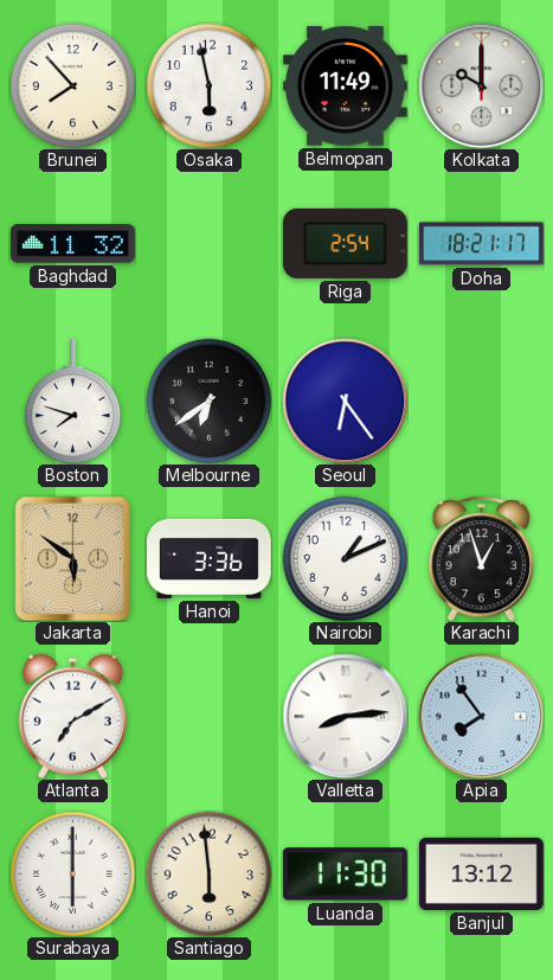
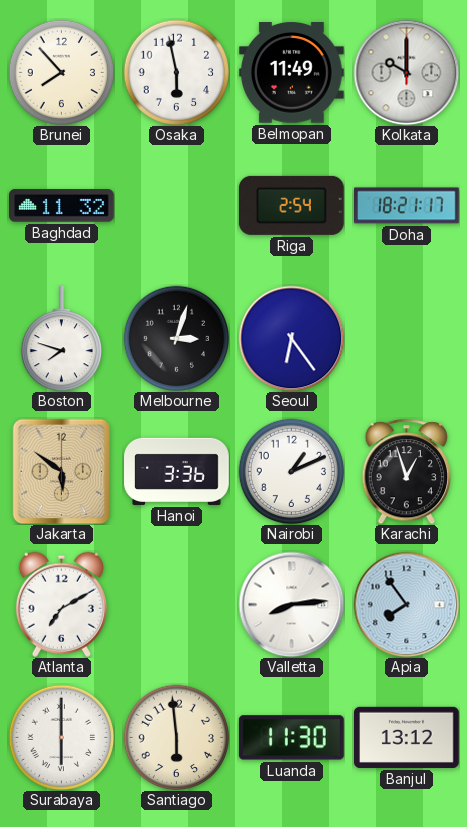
Melbourne: 6:39 -> 3:03
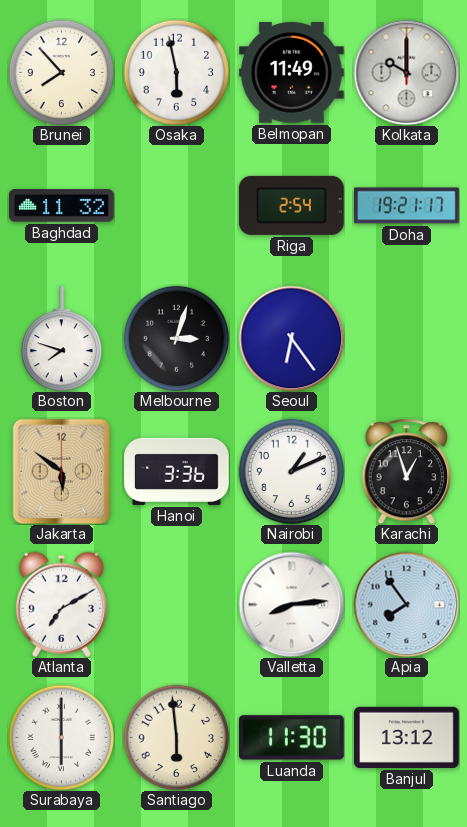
Doha: 18:21 -> 19:21
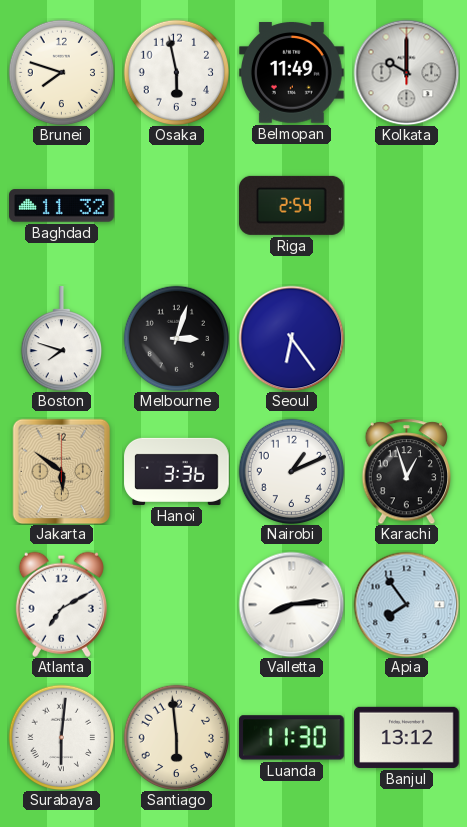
Brunei: 7:53 -> 7:48
Doha: 19:21 -> none
Surabaya: 6:00 -> 6:01
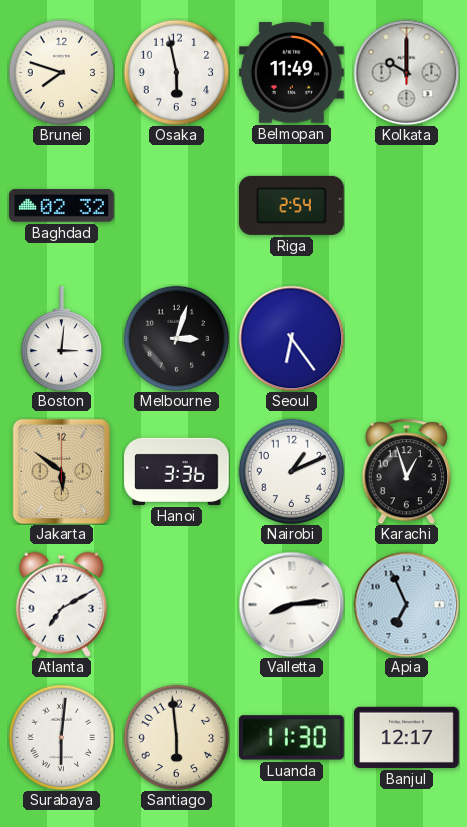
Baghdad: 11:32 -> 02:32
Boston: 7:48 -> 3:01
Apia: 7:54 -> 6:56
Banjul: 13:12 -> 12:17
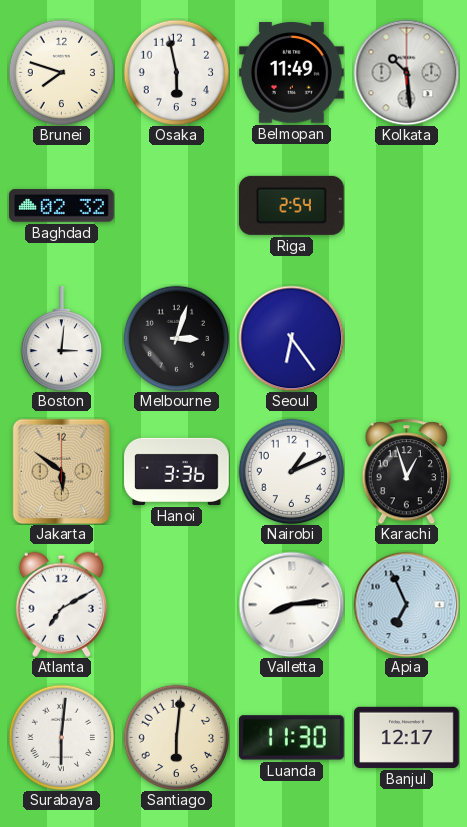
Kolkata: 10:00 -> 10:29
Santiago: 5:59 -> 6:01
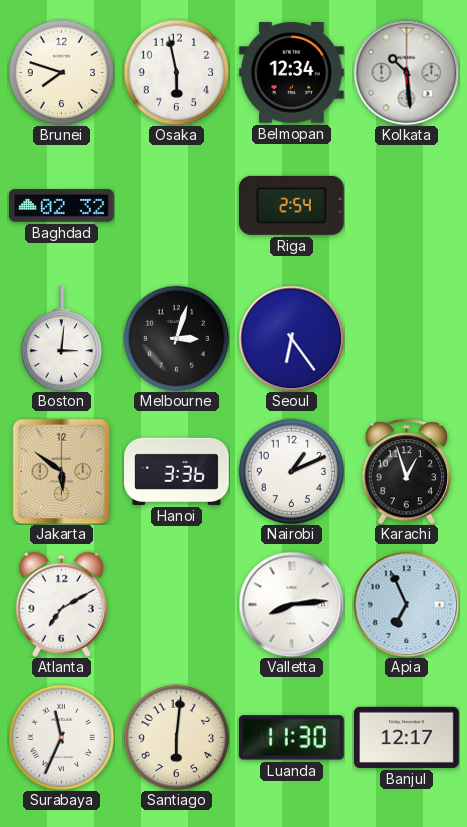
Belmopan: 11:49 -> 12:34
Surabaya: 6:01 -> 11:34
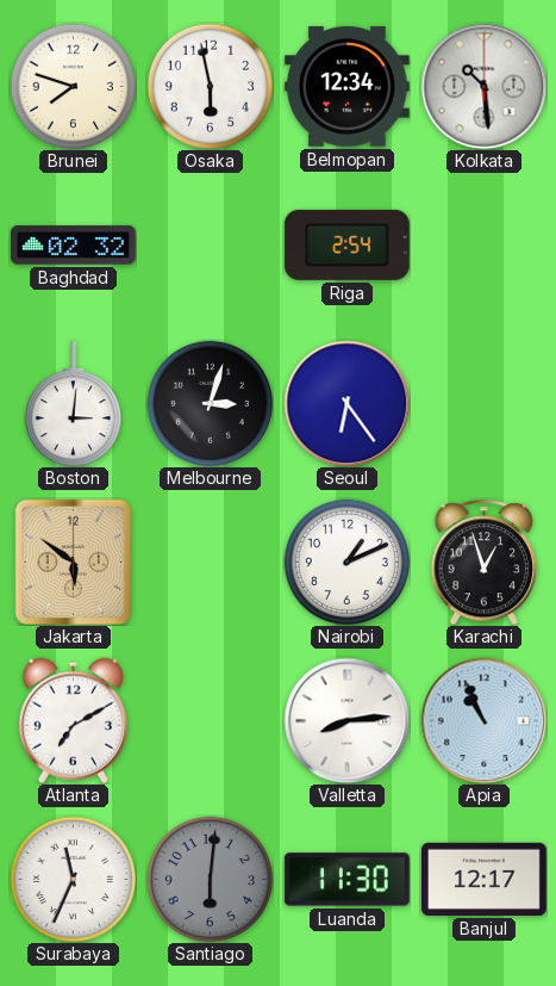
Hanoi: 3:36 -> none
Apia: 6:56 -> 10:56
Santiago dial: cream -> grey
